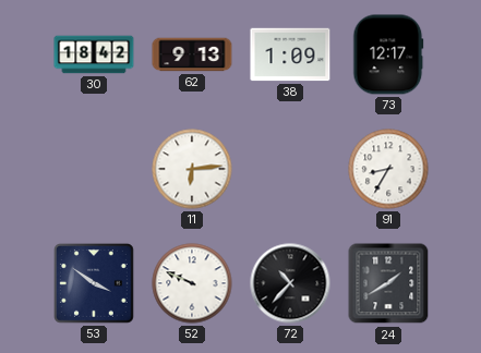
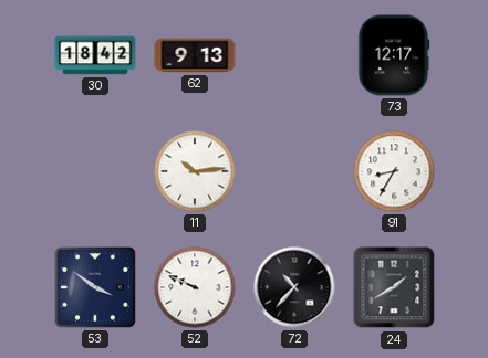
38: 1:09 -> none
11: 6:14 -> 10:14
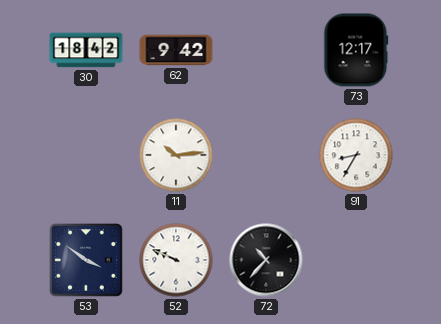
62: 9:13 -> 9:42
24: 1:40 -> none
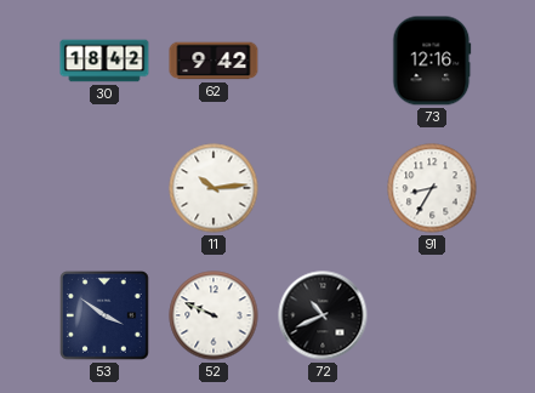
73: 12:17 -> 12:16
72: 10:37 -> 10:41
